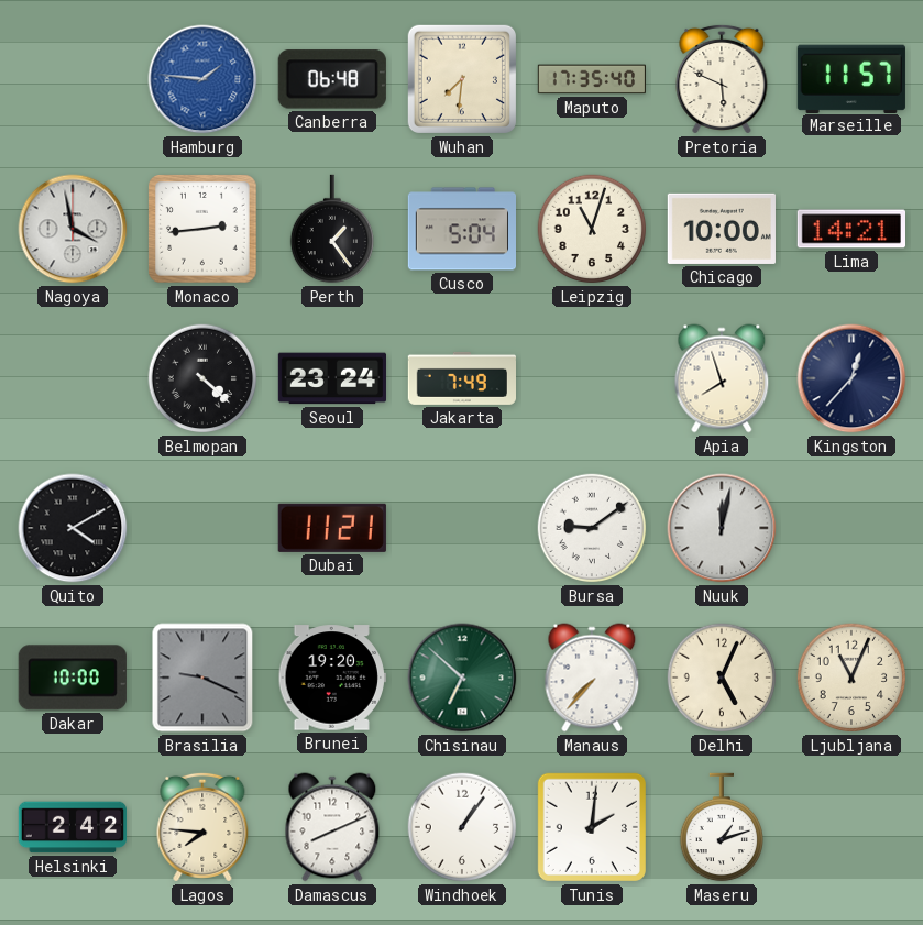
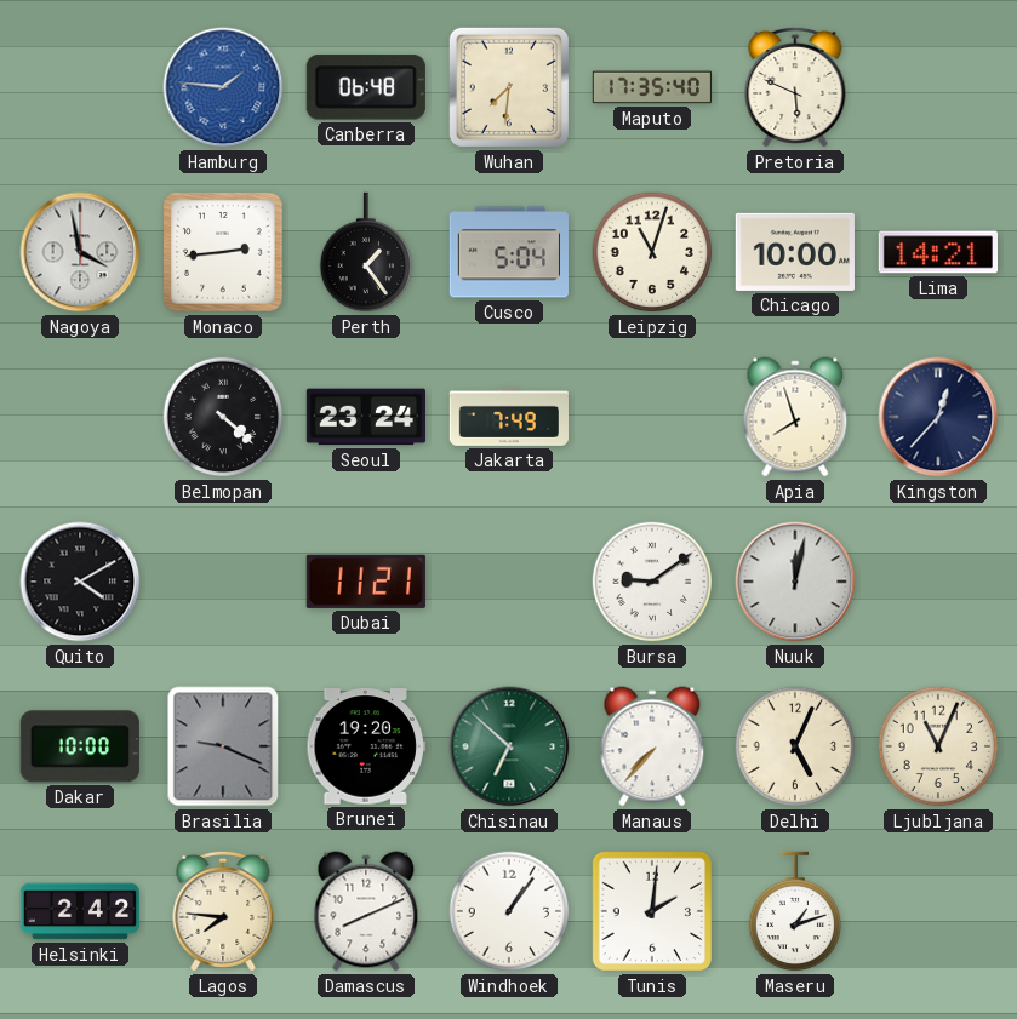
Marseille: 11:57 -> none
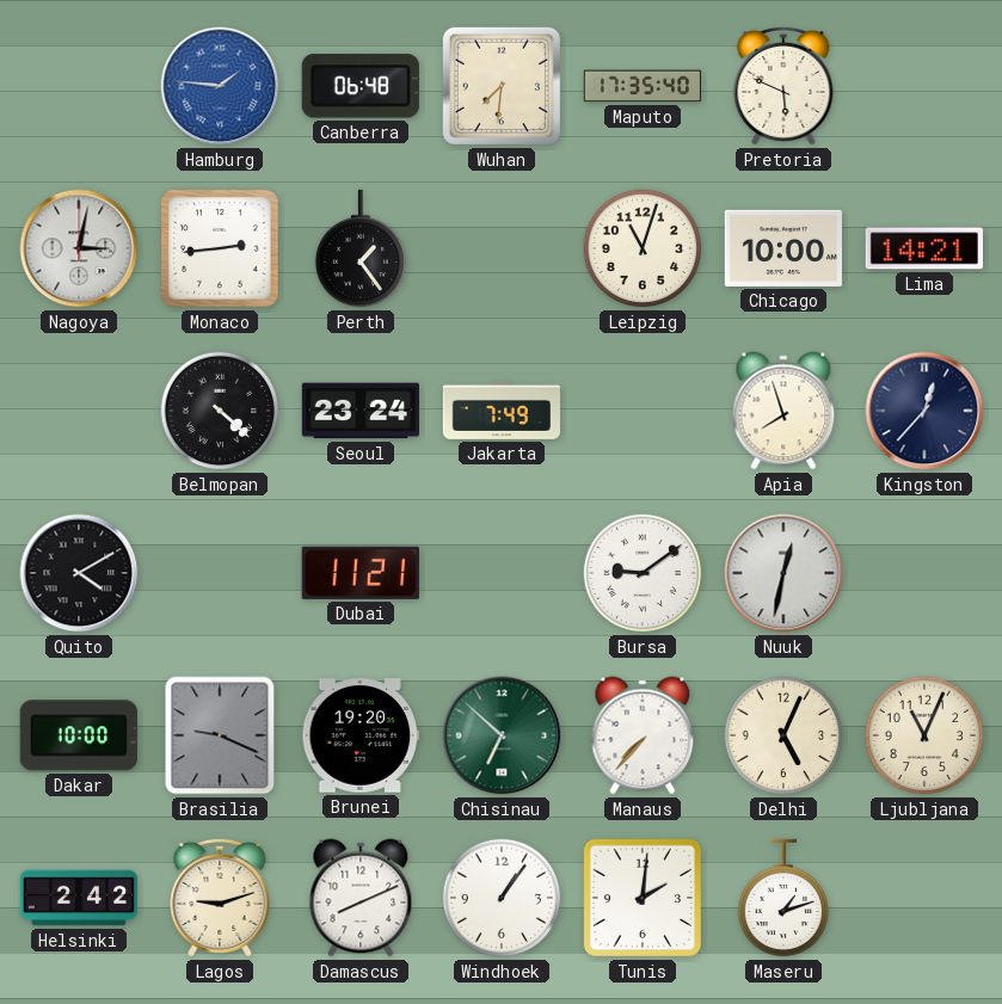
Nagoya: 3:58 -> 3:02
Cusco: 5:04 -> none
Nuuk: 12:02 -> 12:32
Lagos: 7:46 -> 9:12
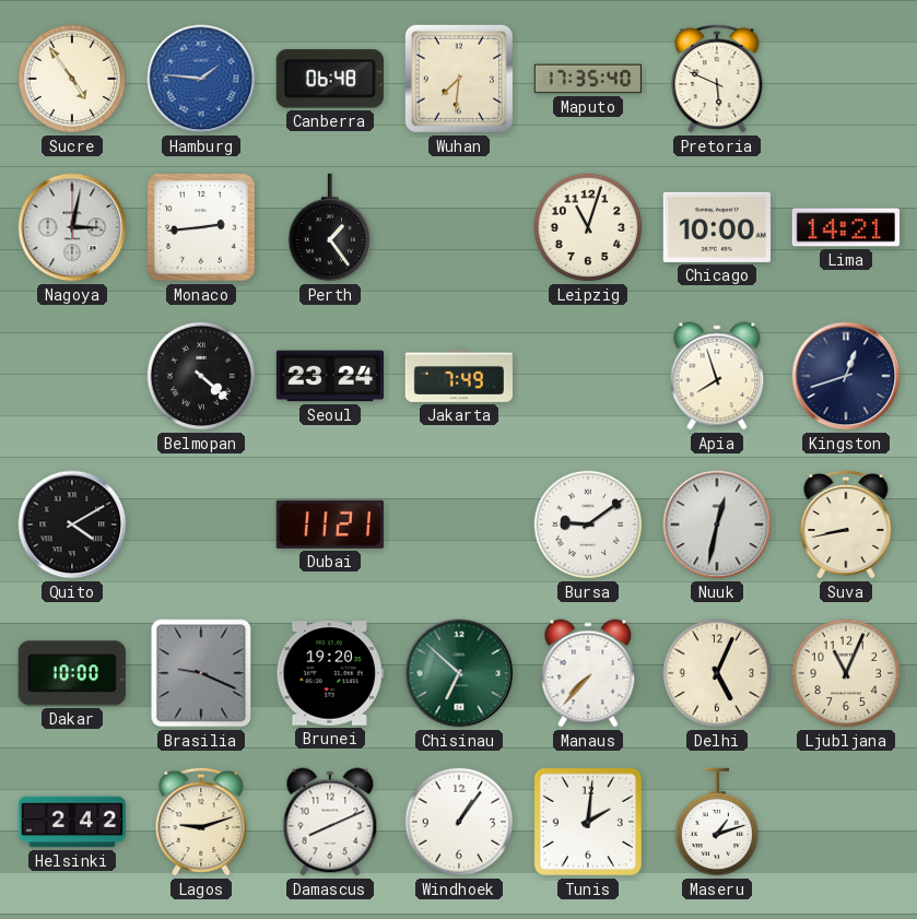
Sucre: none -> 4:54
Kingston: 12:37 -> 12:42
Suva: none -> 8:43
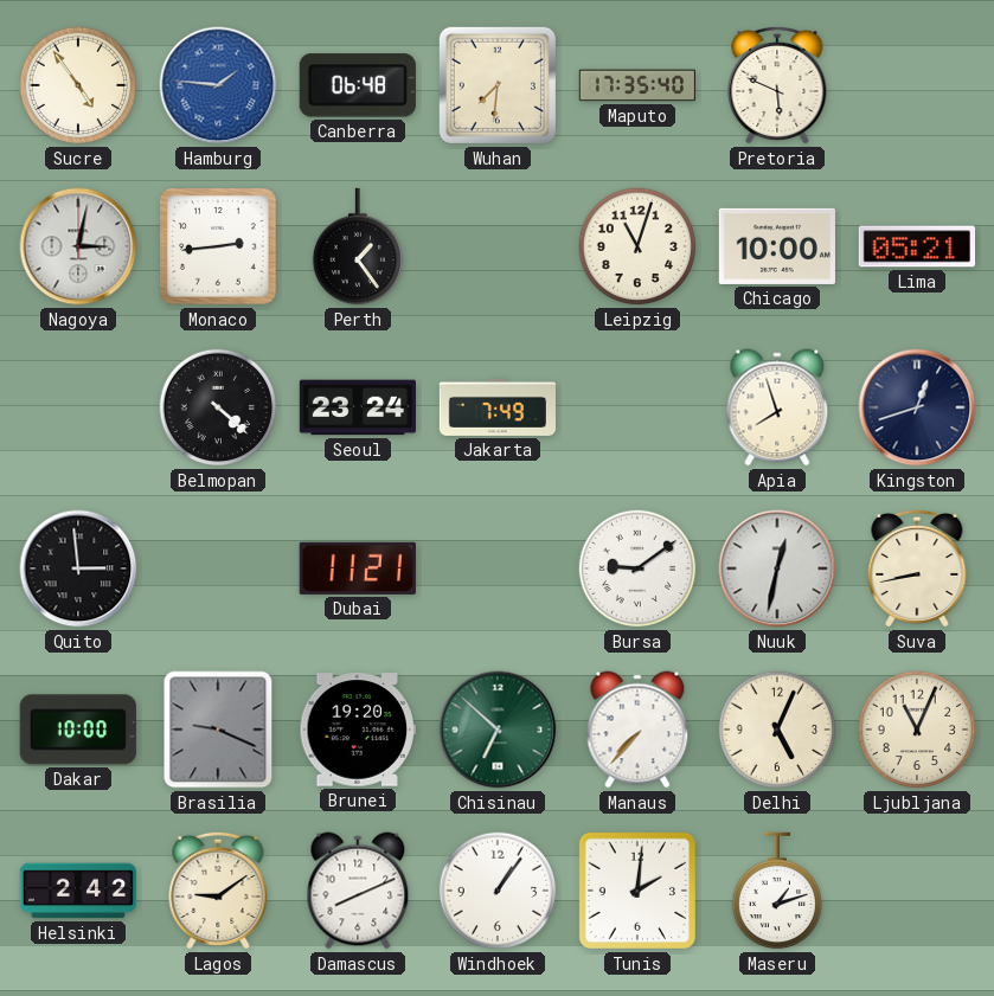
Lima: 14:21 -> 05:21
Quito: 4:10 -> 2:59
Lagos: 9:12 -> 9:09
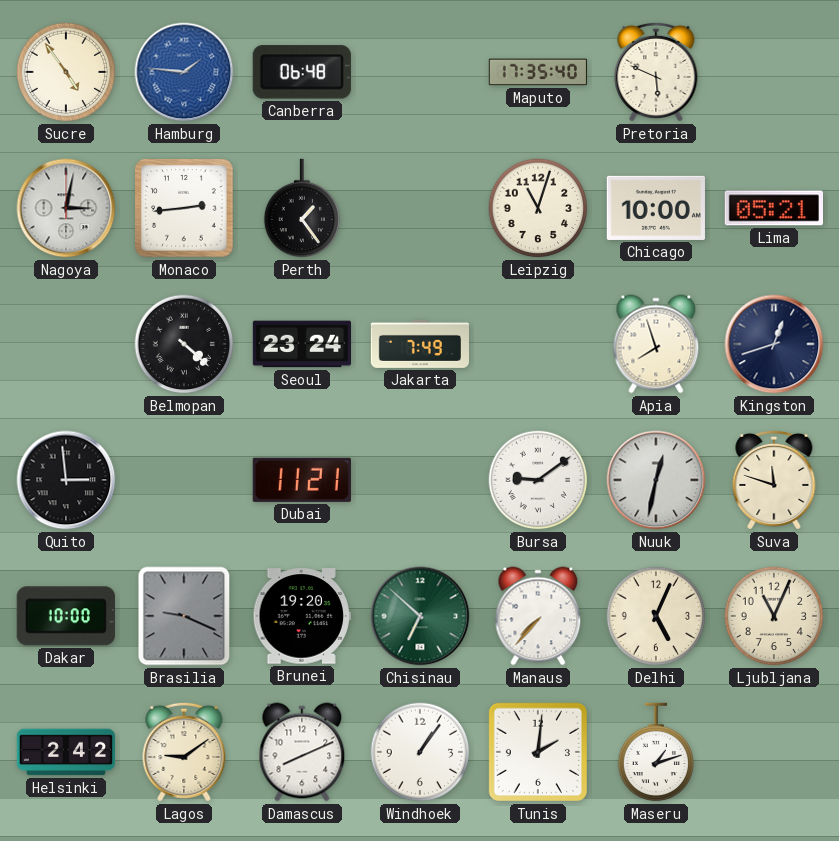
Wuhan: 7:31 -> none
Suva: 8:43 -> 11:48
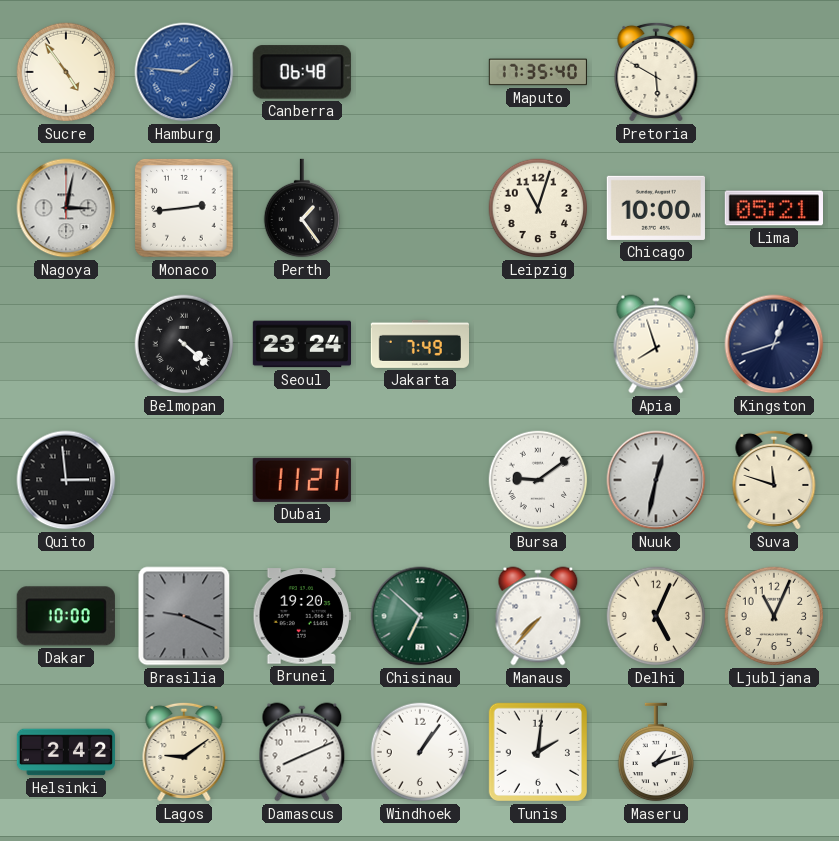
Pretoria: 5:49 -> 5:50
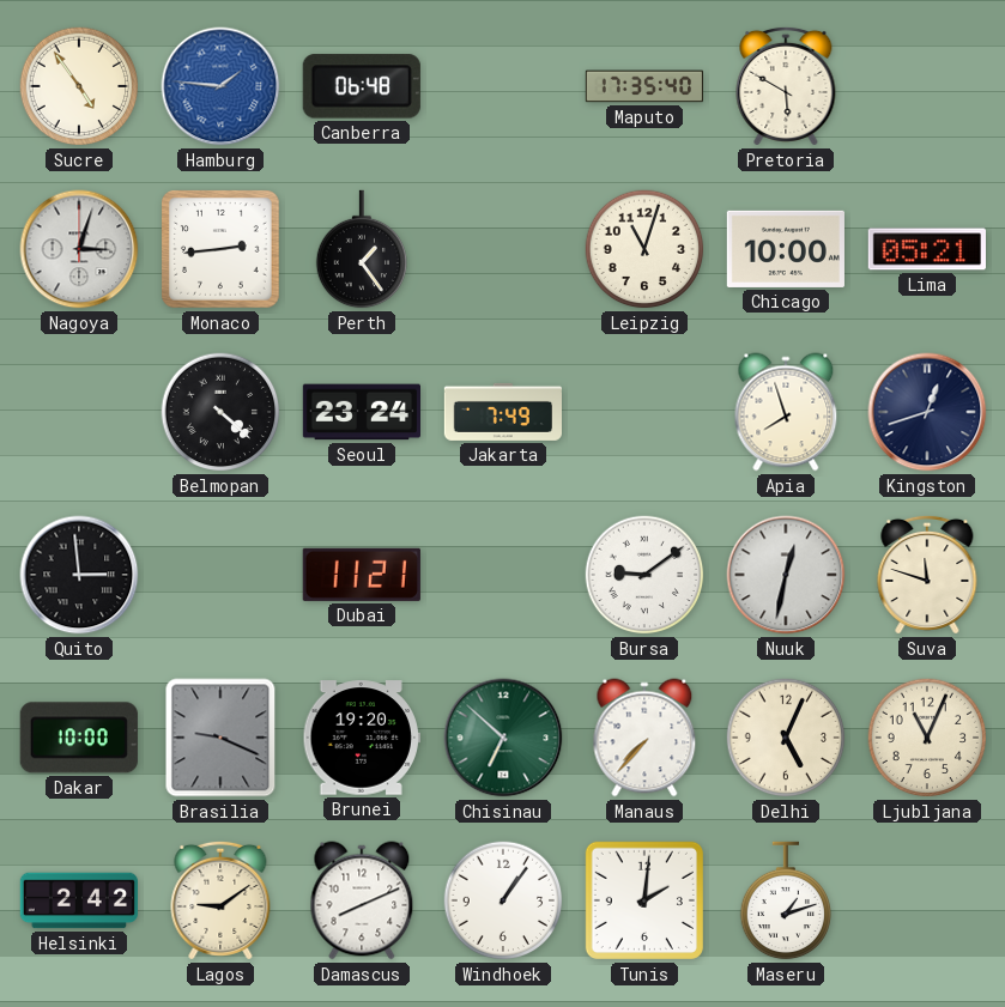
Nagoya: 3:02 -> 3:03
